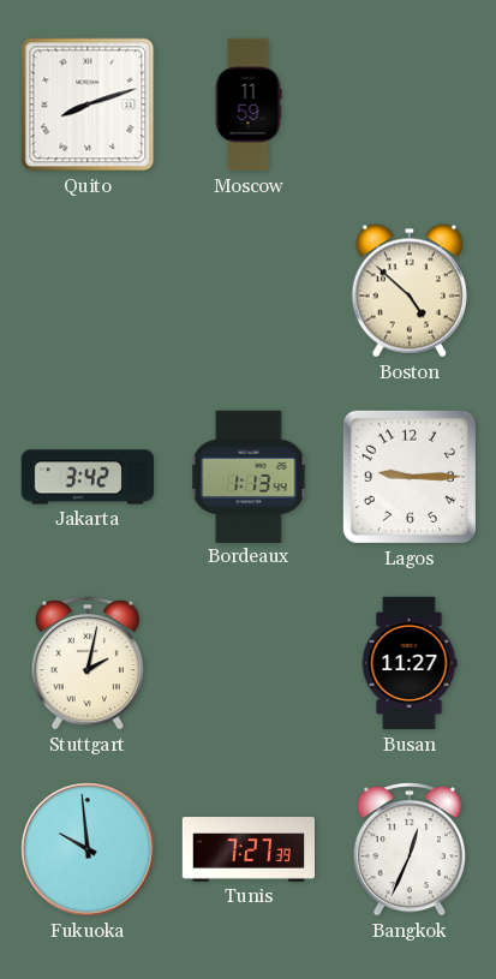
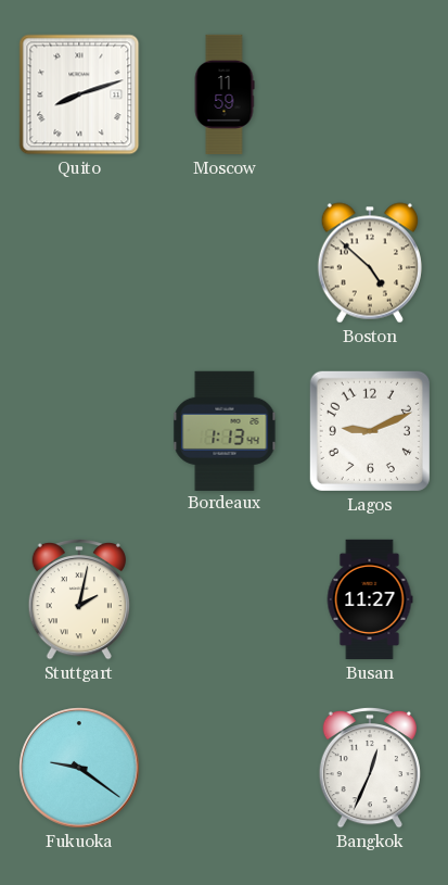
Jakarta: 3:42 -> none
Lagos: 9:15 -> 9:11
Fukuoka: 9:59 -> 9:21
Tunis: 7:27 -> none
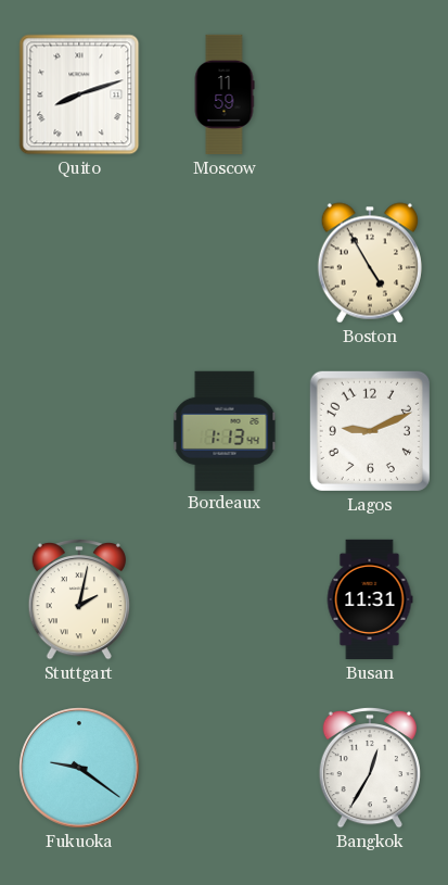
Boston: 4:52 -> 4:55
Busan: 11:27 -> 11:31
Bangkok: 12:34 -> 12:35
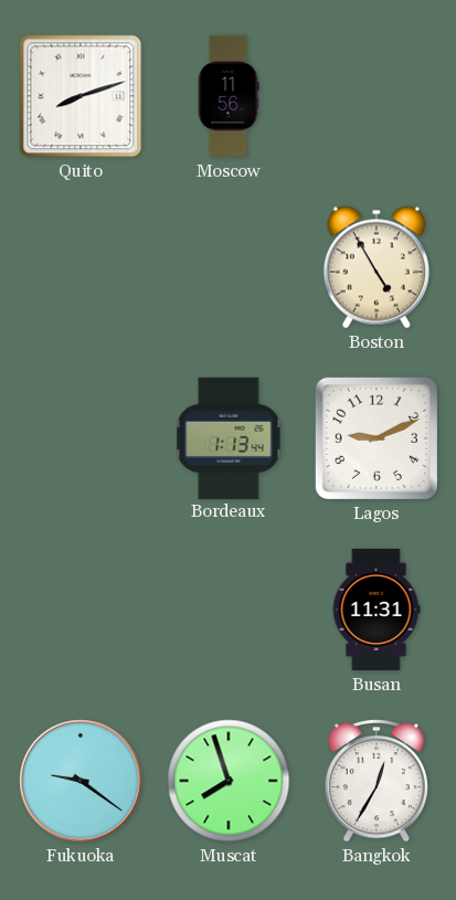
Moscow: 11:59 -> 11:56
Stuttgart: 2:02 -> none
Muscat: none -> 7:57
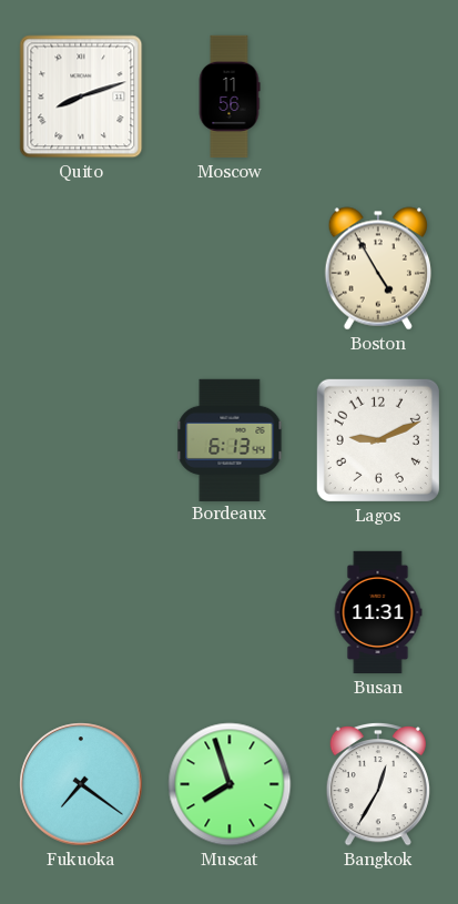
Bordeaux: 1:13 -> 6:13
Fukuoka: 9:21 -> 7:21
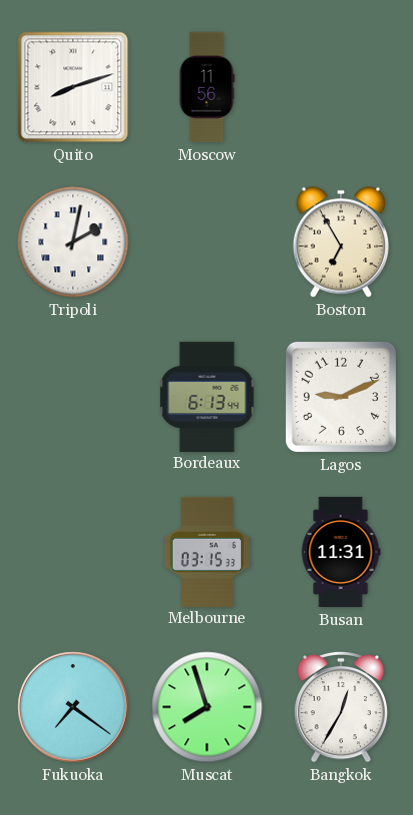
Tripoli: none -> 2:02
Boston: 4:55 -> 6:55
Melbourne: none -> 03:15
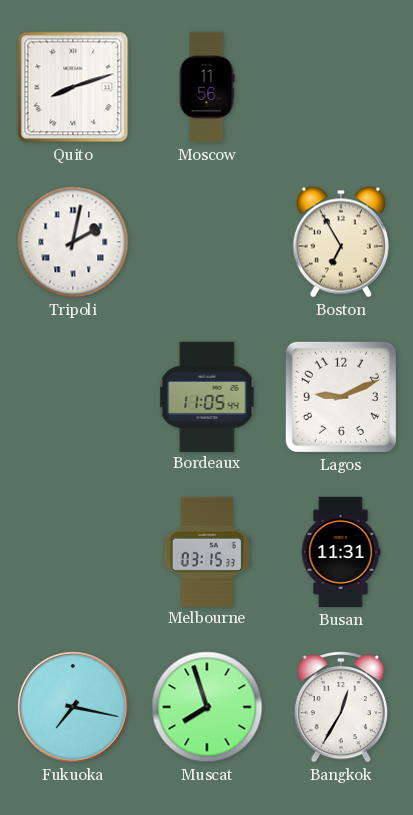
Bordeaux: 6:13 -> 11:05
Fukuoka: 7:21 -> 7:17
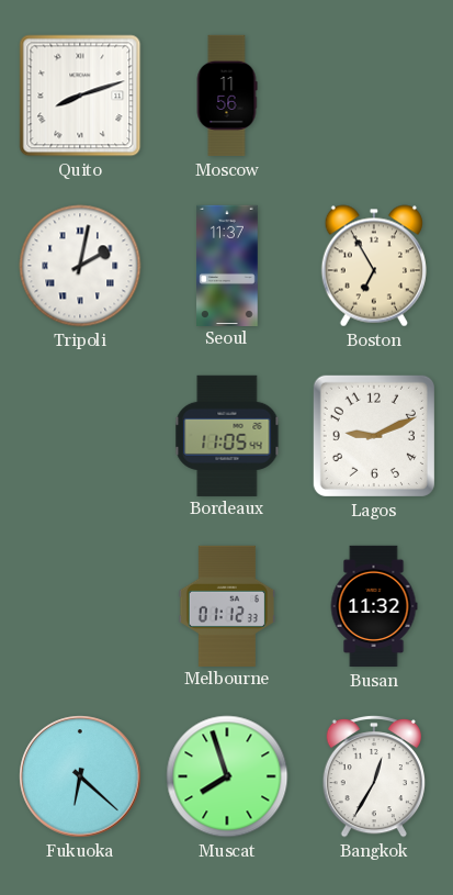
Seoul: none -> 11:37
Melbourne: 03:15 -> 01:12
Busan: 11:31 -> 11:32
Fukuoka: 7:17 -> 6:22
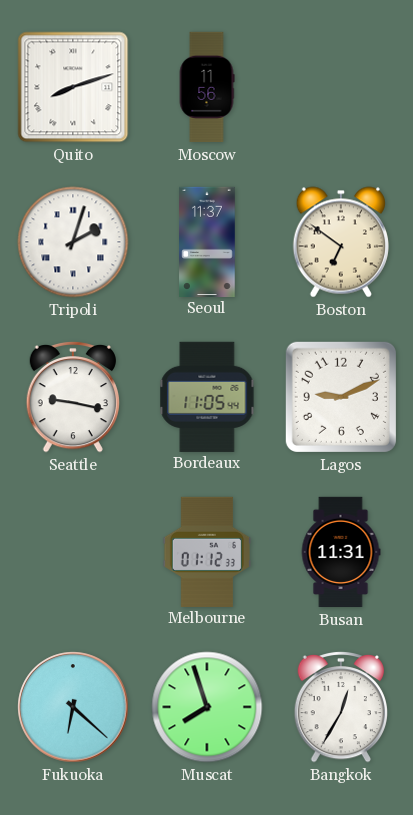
Tripoli: 2:02 -> 2:03
Boston: 6:55 -> 6:51
Seattle: none -> 9:17
Busan: 11:32 -> 11:31
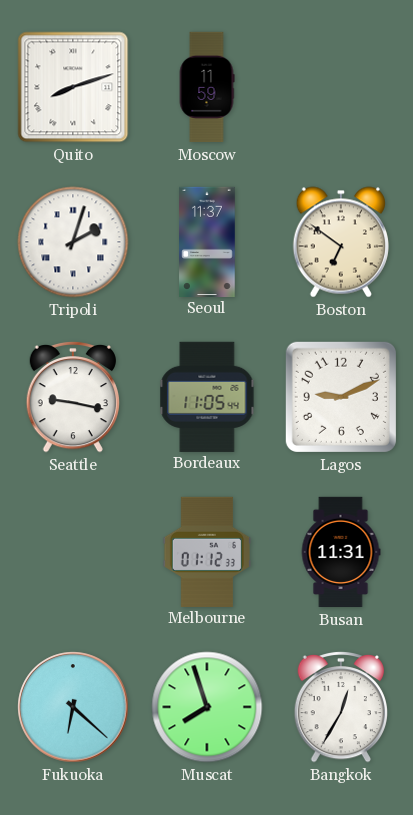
Moscow: 11:56 -> 11:59
